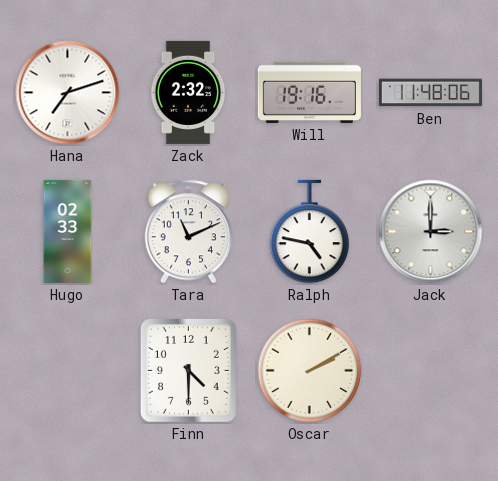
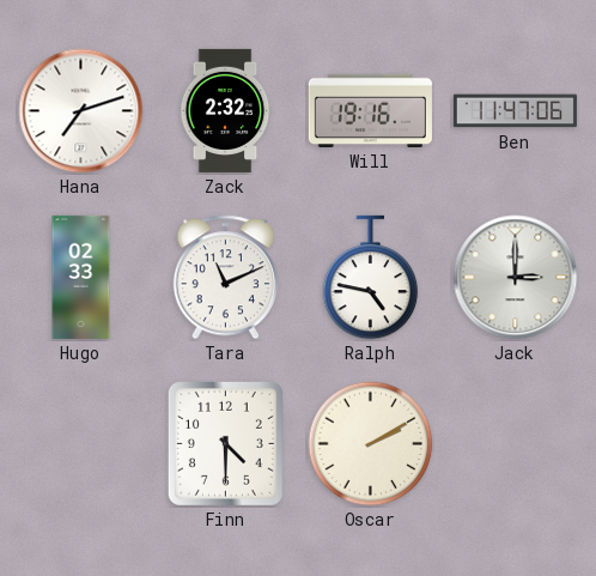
Ben: 11:48 -> 11:47
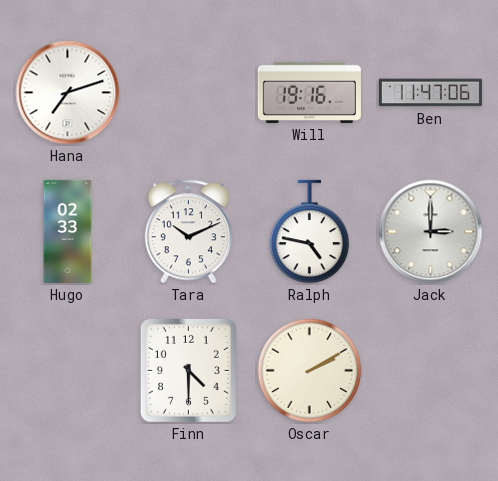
Zack: 2:32 -> none
Tara: 11:11 -> 10:11
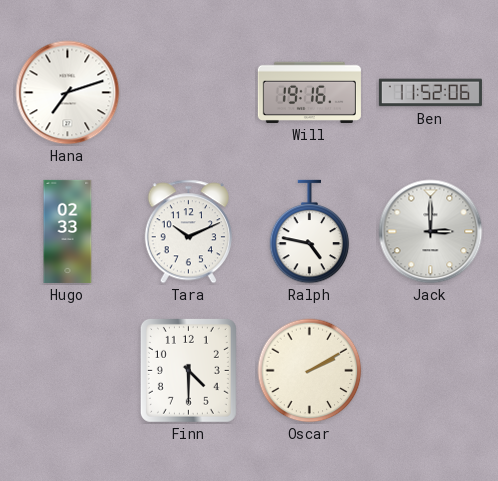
Ben: 11:47 -> 11:52
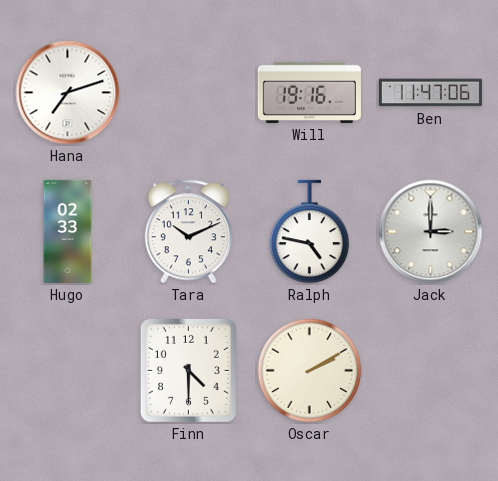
Ben: 11:52 -> 11:47
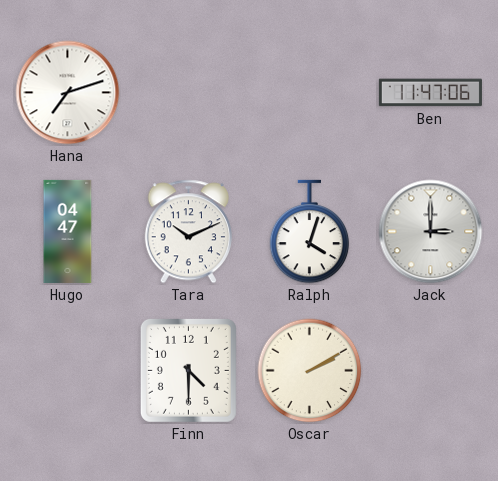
Will: 19:16 -> none
Hugo: 02:33 -> 04:47
Ralph: 4:47 -> 4:03
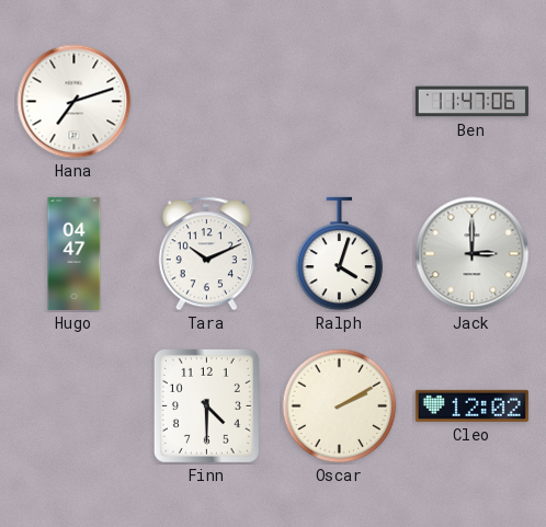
Cleo: none -> 12:02
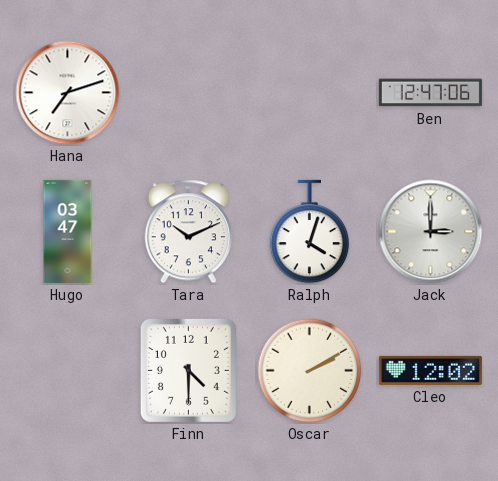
Ben: 11:47 -> 12:47
Hugo: 04:47 -> 03:47
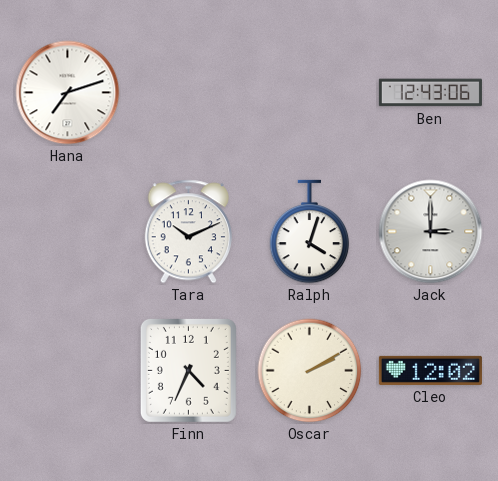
Ben: 12:47 -> 12:43
Hugo: 03:47 -> none
Finn: 4:30 -> 4:34
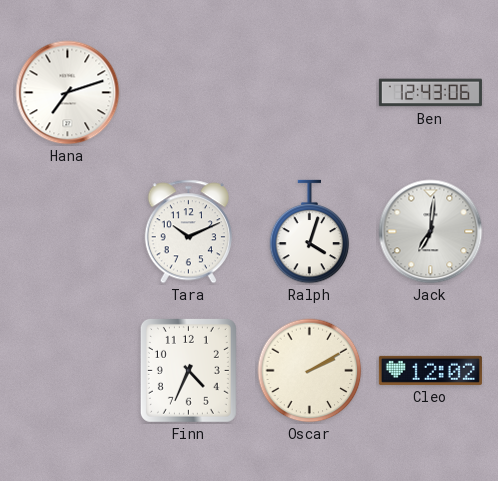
Jack: 3:00 -> 7:01
